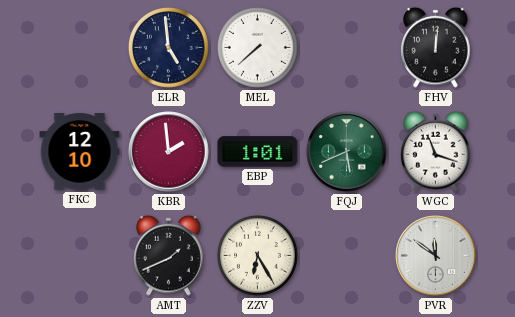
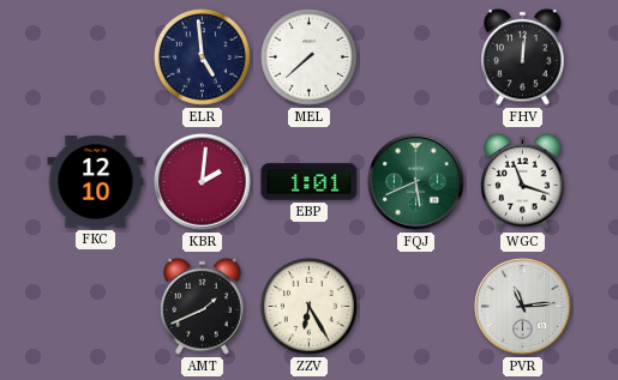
KBR: 1:59 -> 2:01
PVR: 11:51 -> 11:14
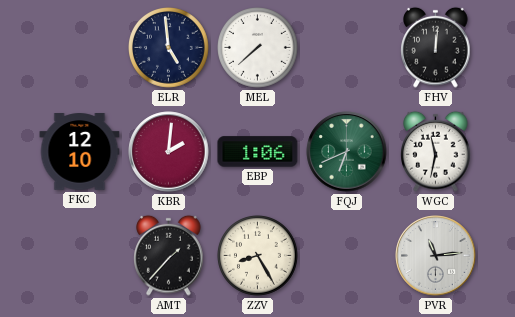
EBP: 1:01 -> 1:06
FQJ: 5:41 -> 6:41
WGC: 11:18 -> 11:32
AMT: 1:41 -> 1:37
ZZV: 6:25 -> 8:25
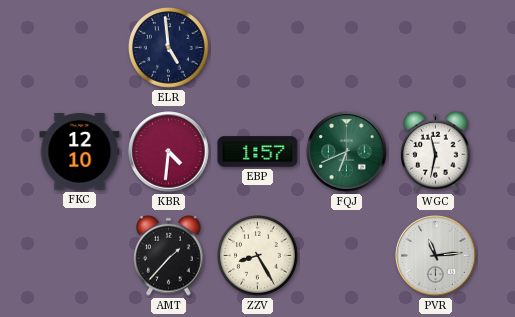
MEL: 7:38 -> none
FHV: 12:01 -> none
KBR: 2:01 -> 4:31
EBP: 1:06 -> 1:57
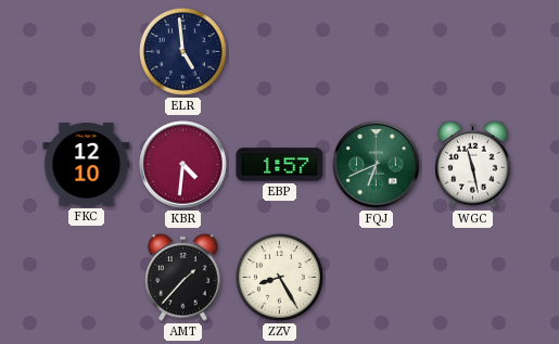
WGC: 11:32 -> 11:28
PVR: 11:14 -> none
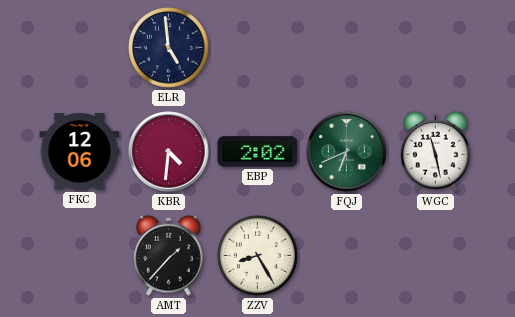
FKC: 12:10 -> 12:06
EBP: 1:57 -> 2:02
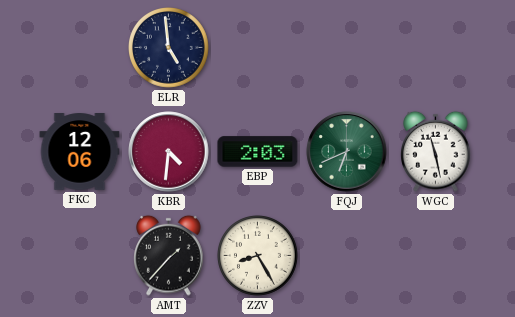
EBP: 2:02 -> 2:03
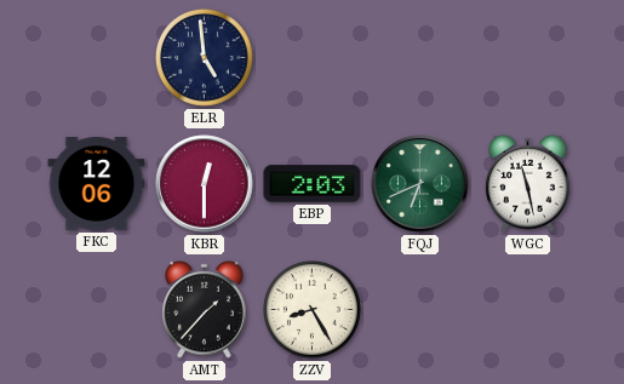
KBR: 4:31 -> 12:30
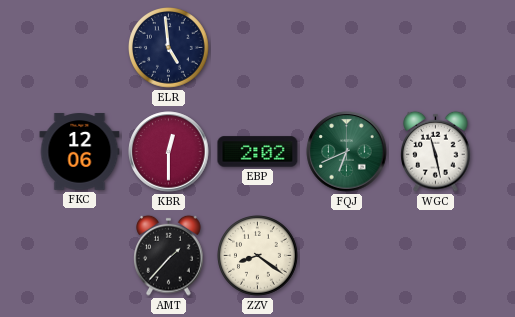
EBP: 2:03 -> 2:02
ZZV: 8:25 -> 8:21
